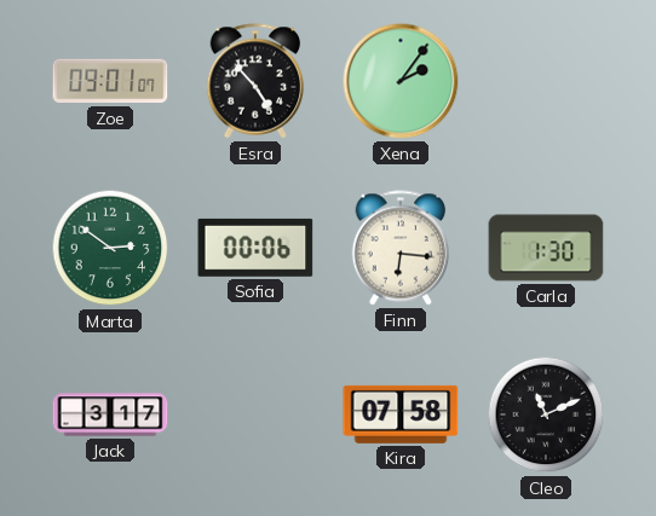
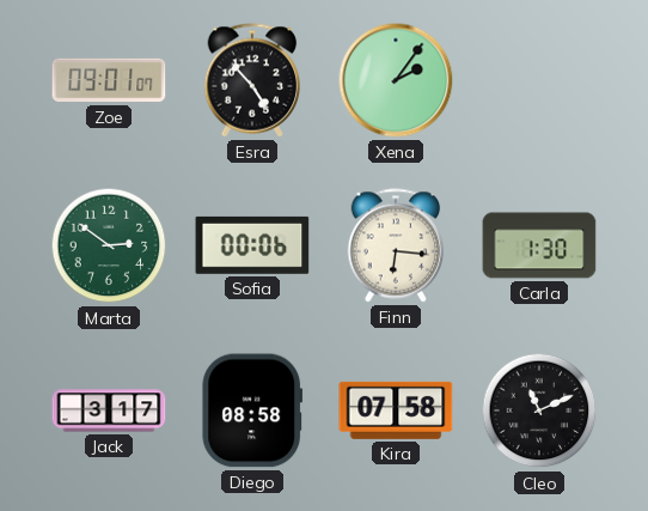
Diego: none -> 08:58
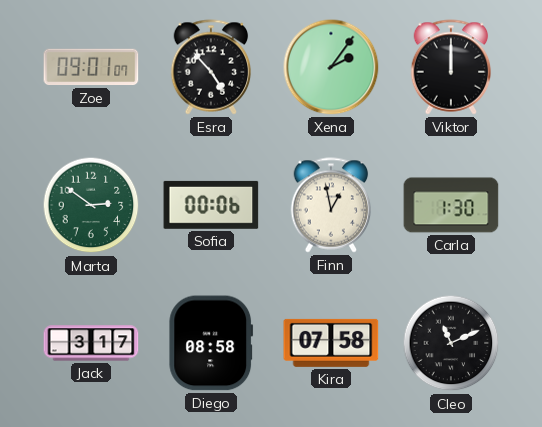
Viktor: none -> 12:00
Finn: 6:16 -> 12:58
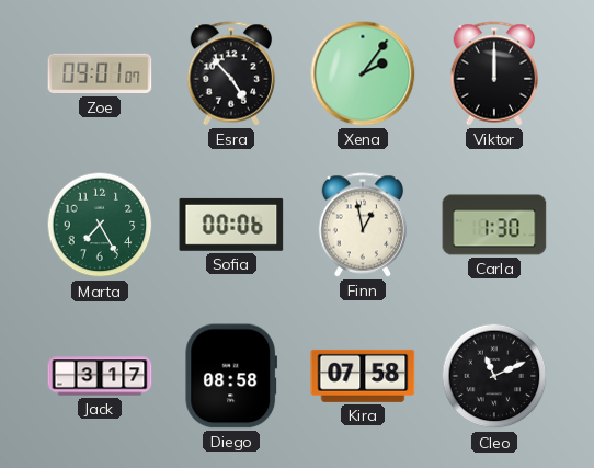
Marta: 2:51 -> 7:25
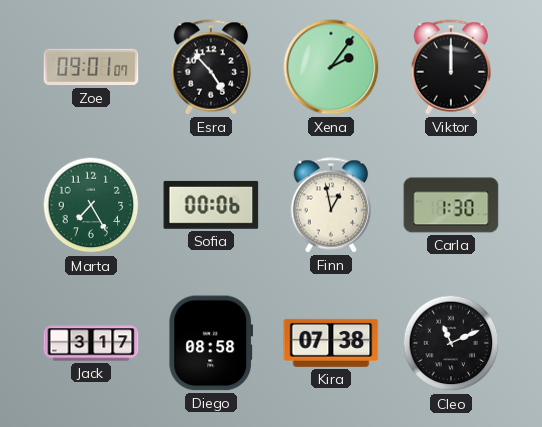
Kira: 07:58 -> 07:38
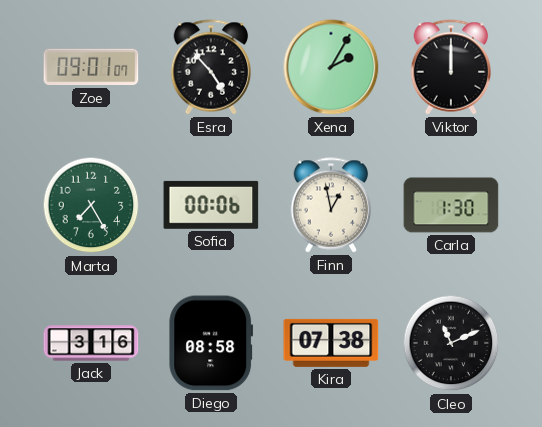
Xena: 2:06 -> 2:05
Jack: 3:17 -> 3:16
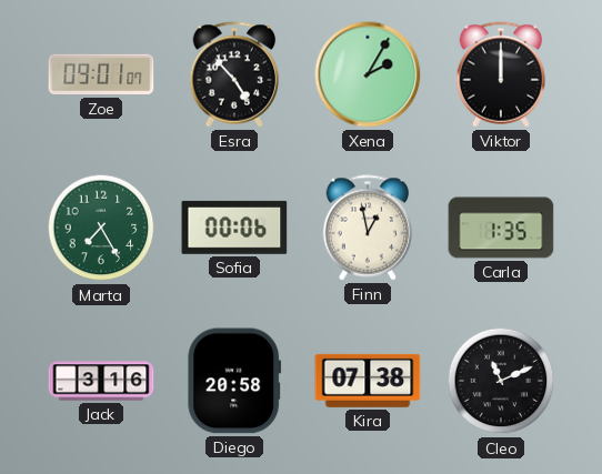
Carla: 1:30 -> 1:35
Diego: 08:58 -> 20:58
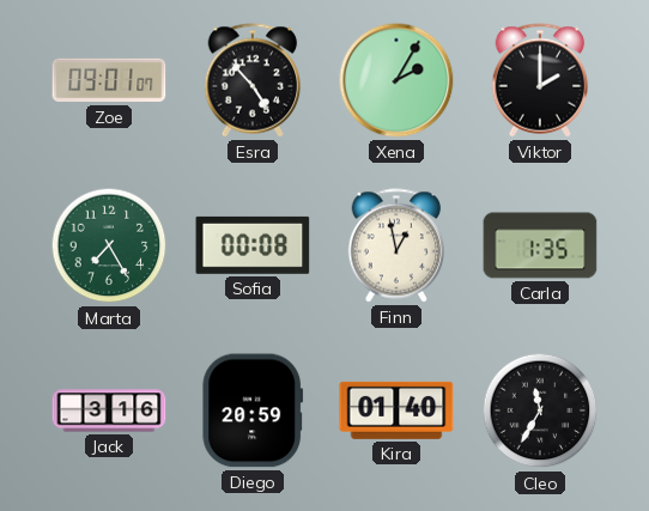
Viktor: 12:00 -> 2:00
Sofia: 00:06 -> 00:08
Diego: 20:58 -> 20:59
Kira: 07:38 -> 01:40
Cleo: 11:11 -> 11:35
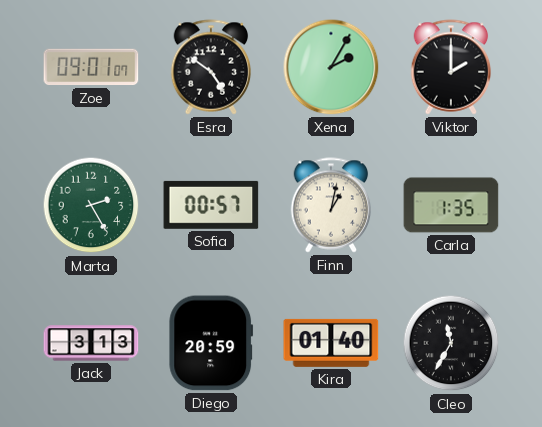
Esra: 4:53 -> 4:51
Marta: 7:25 -> 2:25
Sofia: 00:08 -> 00:57
Finn: 12:58 -> 1:02
Jack: 3:16 -> 3:13
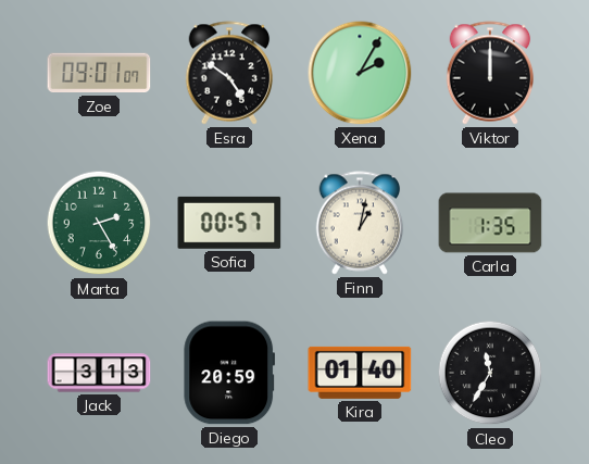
Viktor: 2:00 -> 12:00
